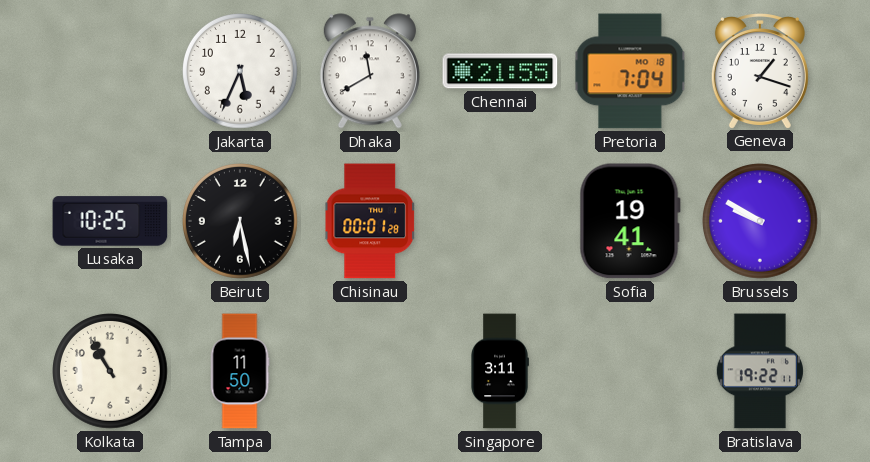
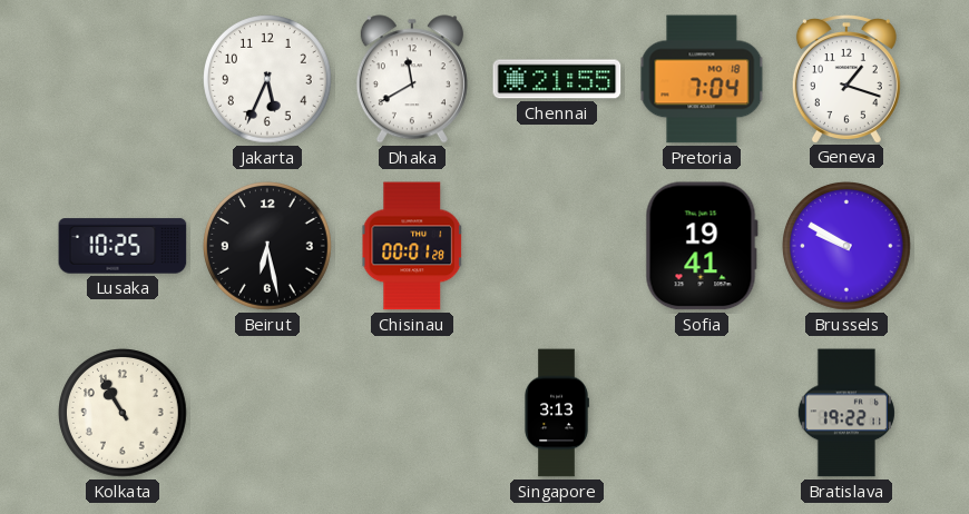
Tampa: 11:50 -> none
Singapore: 3:11 -> 3:13
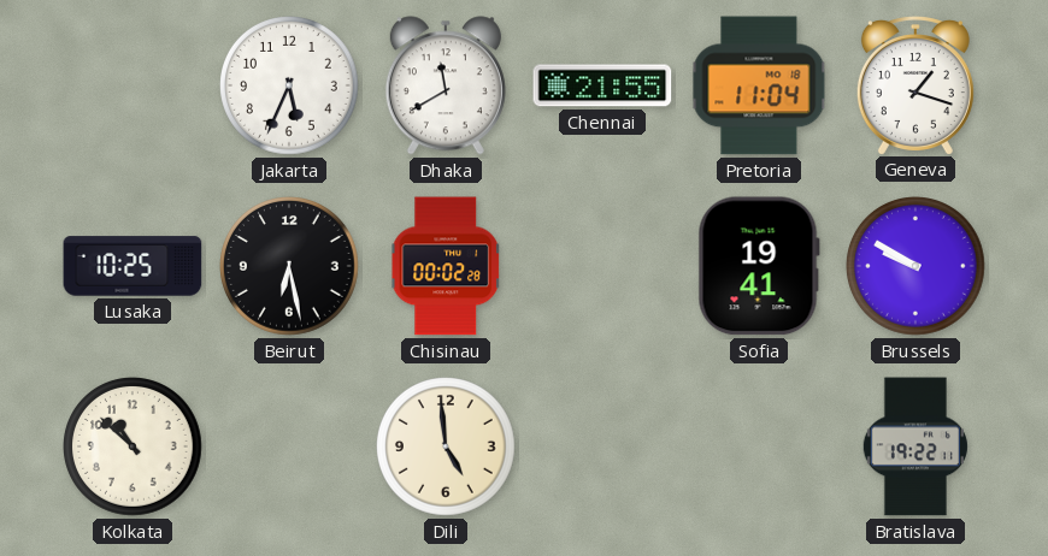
Pretoria: 7:04 -> 11:04
Chisinau: 00:01 -> 00:02
Kolkata: 10:55 -> 10:52
Dili: none -> 4:59
Singapore: 3:13 -> none
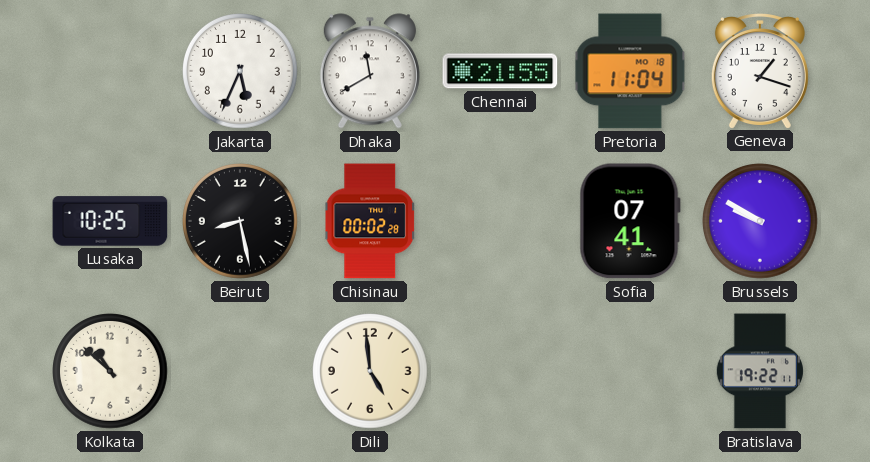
Beirut: 6:28 -> 8:28
Sofia: 19:41 -> 07:41
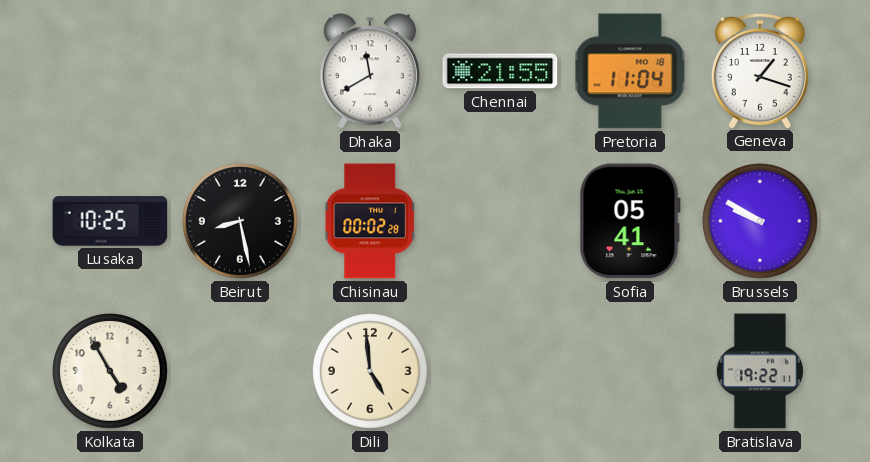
Jakarta: 5:34 -> none
Sofia: 07:41 -> 05:41
Kolkata: 10:52 -> 4:55
